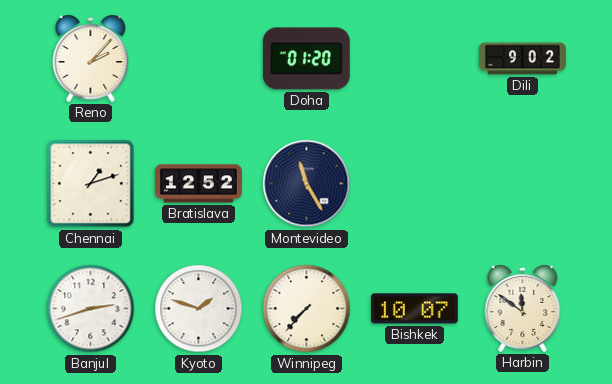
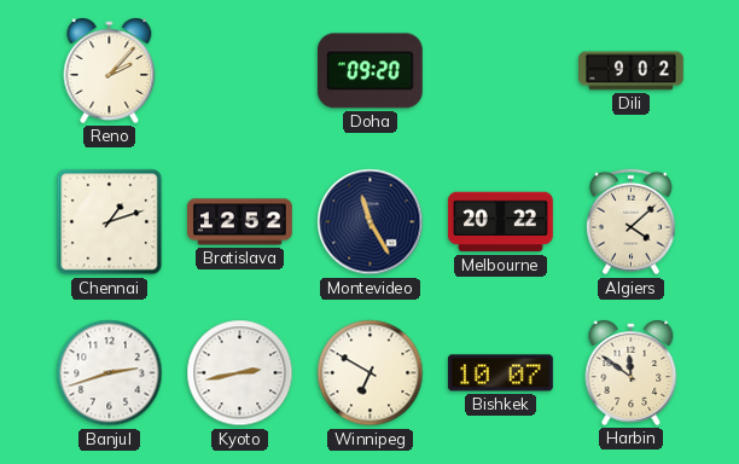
Doha: 01:20 -> 09:20
Melbourne: none -> 20:22
Algiers: none -> 4:08
Kyoto: 1:48 -> 2:43
Winnipeg: 7:37 -> 6:50
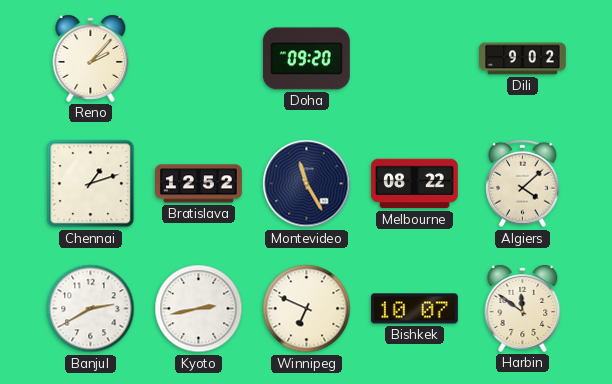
Melbourne: 20:22 -> 08:22
Banjul: 2:42 -> 2:40
Winnipeg: 6:50 -> 6:49
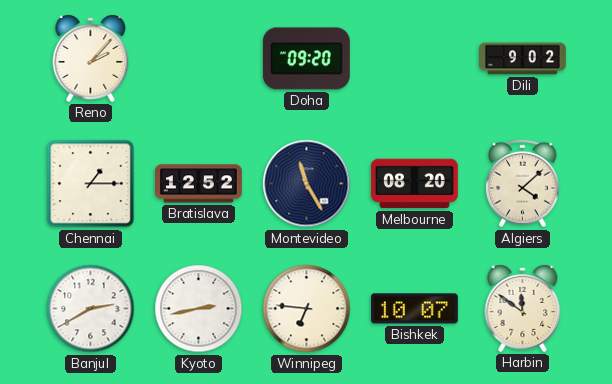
Chennai: 1:12 -> 1:15
Melbourne: 08:22 -> 08:20
Winnipeg: 6:49 -> 6:46
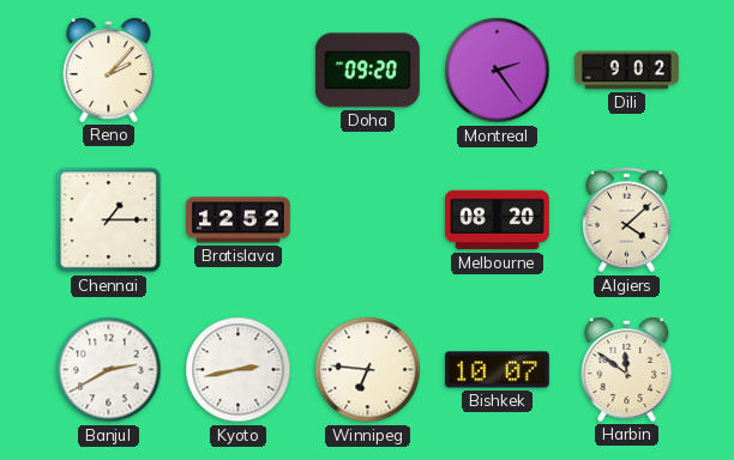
Montreal: none -> 2:24
Montevideo: 11:25 -> none
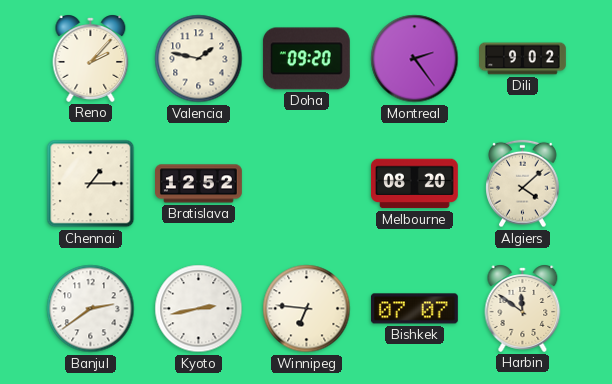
Valencia: none -> 1:47
Banjul: 2:40 -> 2:39
Bishkek: 10:07 -> 07:07
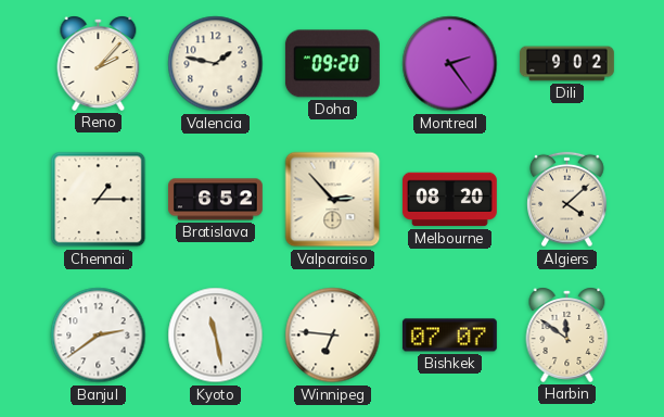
Bratislava: 12:52 -> 6:52
Valparaiso: none -> 2:53
Kyoto: 2:43 -> 11:28
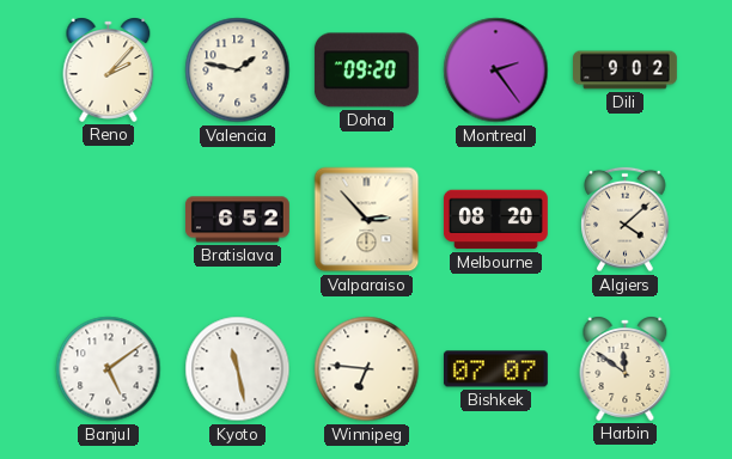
Chennai: 1:15 -> none
Banjul: 2:39 -> 5:09
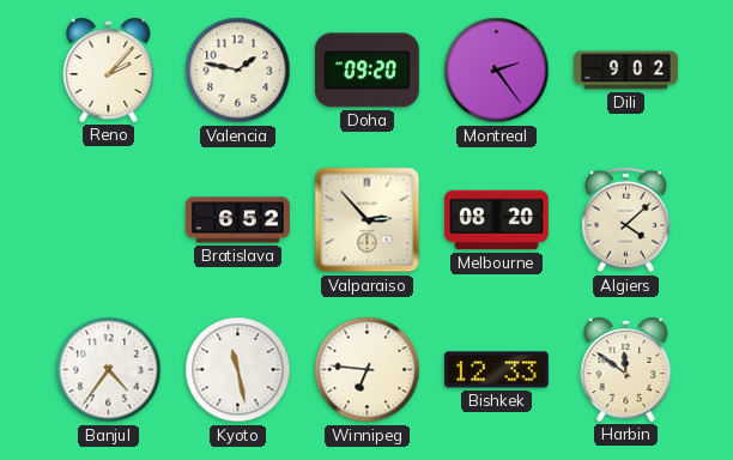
Banjul: 5:09 -> 4:36
Bishkek: 07:07 -> 12:33
